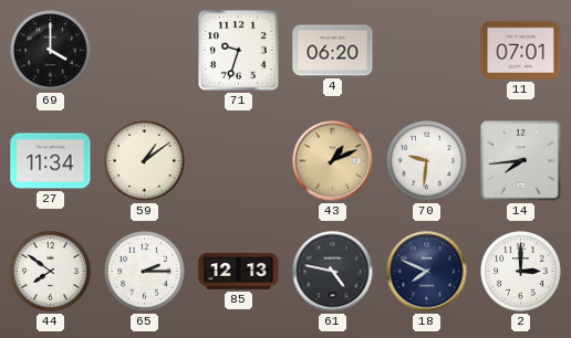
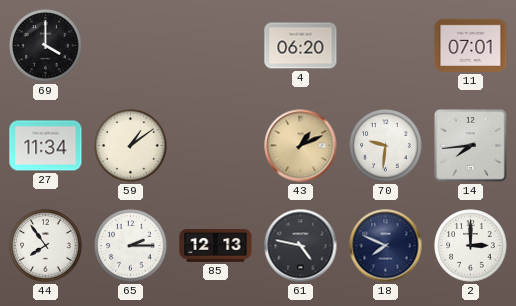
71: 9:33 -> none
44: 7:51 -> 7:54
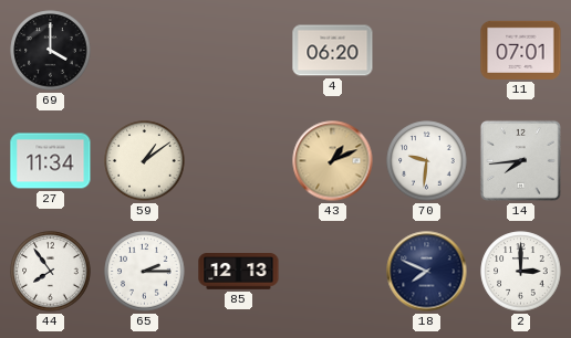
61: 4:47 -> none
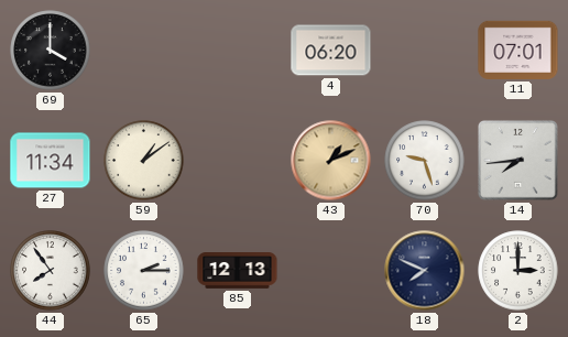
70: 9:31 -> 9:27
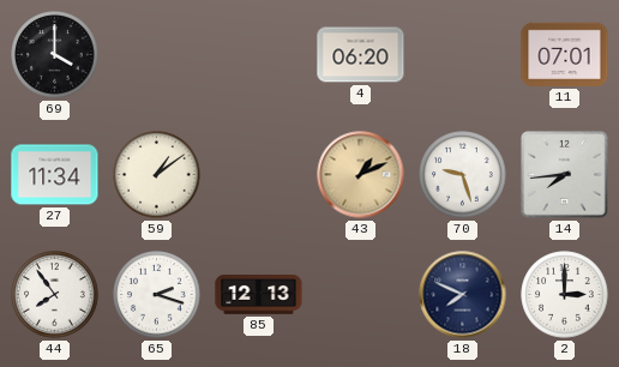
65: 2:15 -> 2:18
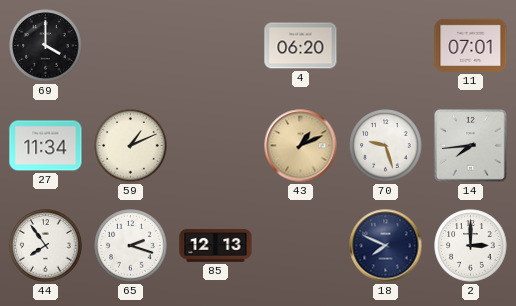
59: 1:09 -> 1:11
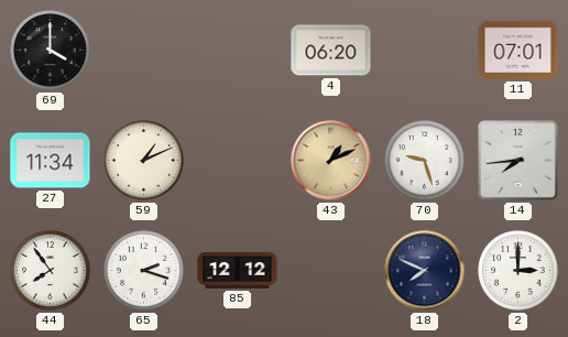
85: 12:13 -> 12:12
